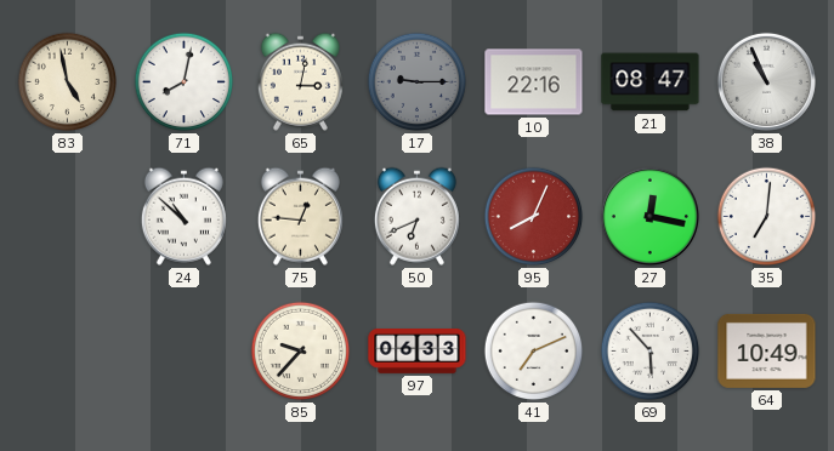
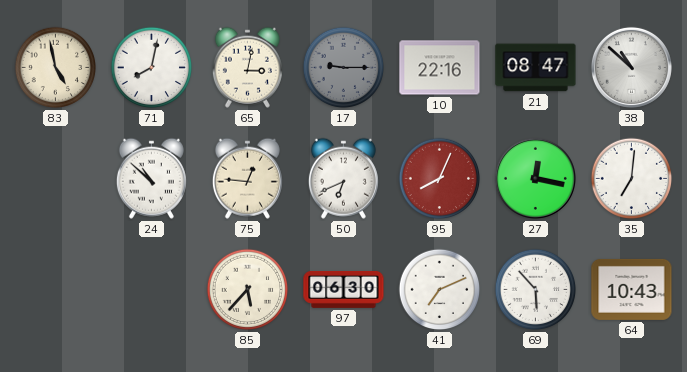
38: 10:56 -> 10:52
85: 9:37 -> 5:37
97: 06:33 -> 06:30
64: 10:49 -> 10:43
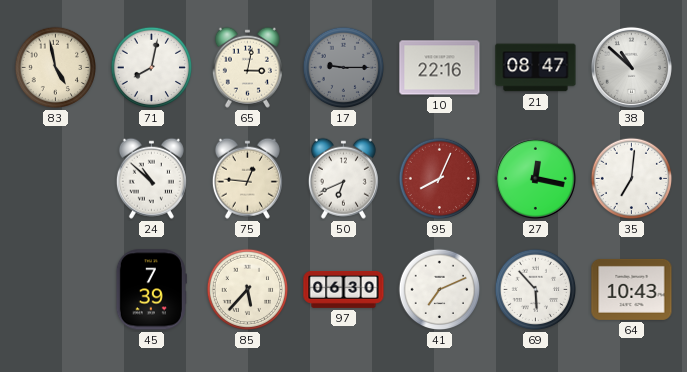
45: none -> 7:39
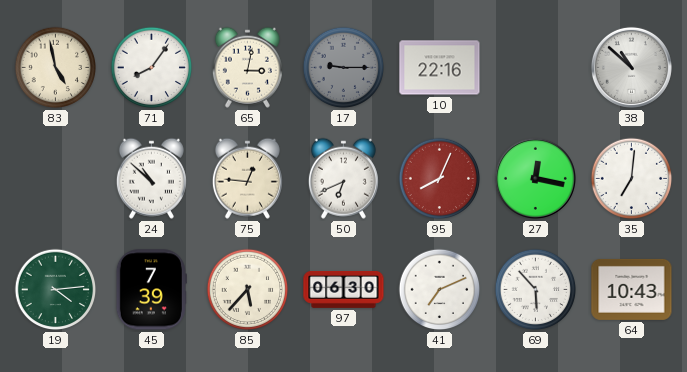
71: 8:02 -> 8:06
21: 08:47 -> none
19: none -> 4:14
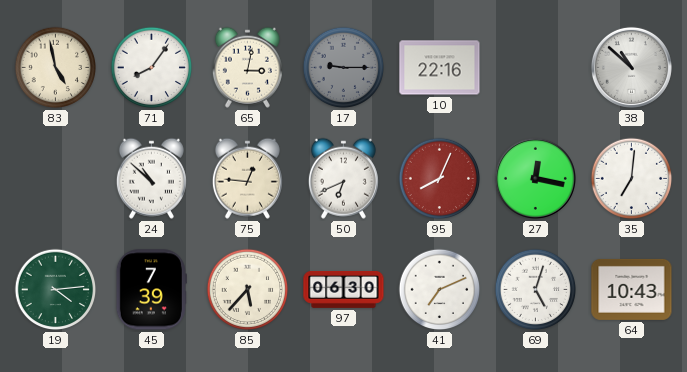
69: 5:53 -> 5:03
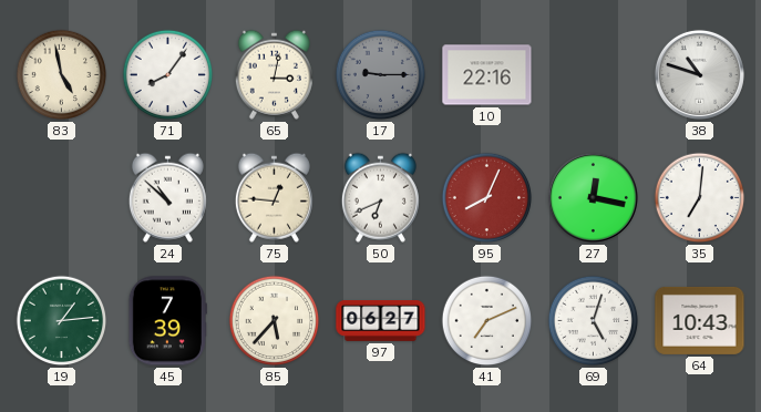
38: 10:52 -> 10:48
19: 4:14 -> 1:14
97: 06:30 -> 06:27
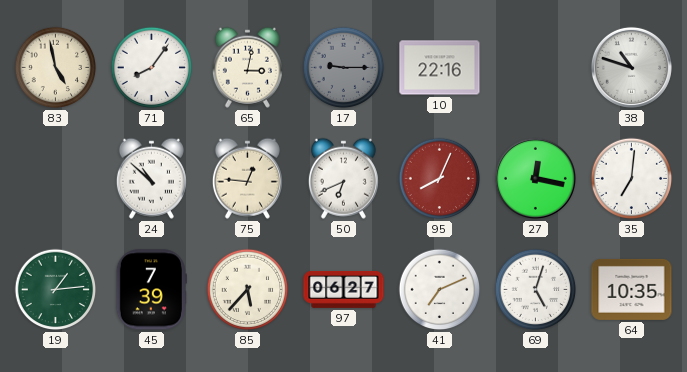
64: 10:43 -> 10:35
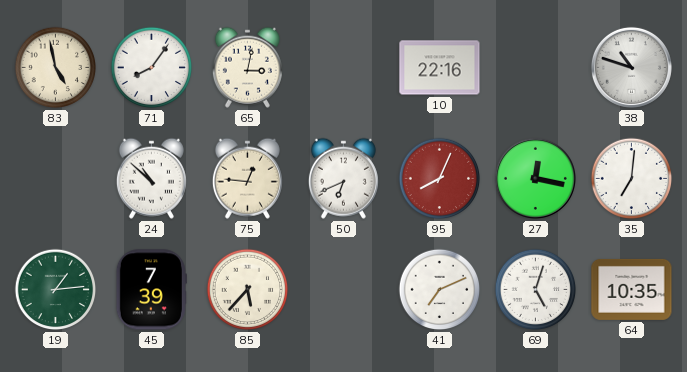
17: 9:15 -> none
97: 06:27 -> none
